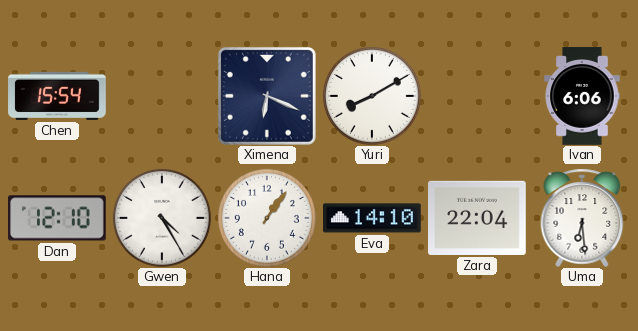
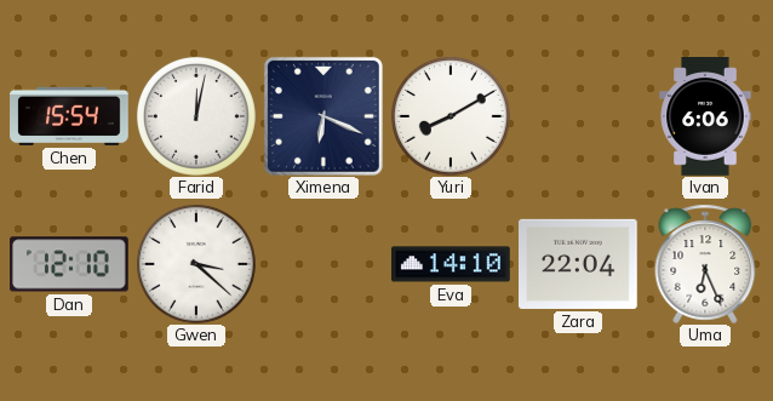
Farid: none -> 12:02
Gwen: 4:25 -> 3:22
Hana: 1:06 -> none
Uma: 6:29 -> 6:26
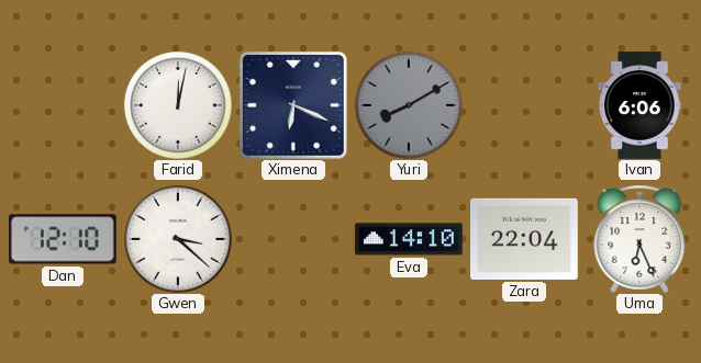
Chen: 15:54 -> none
Yuri dial: white -> grey
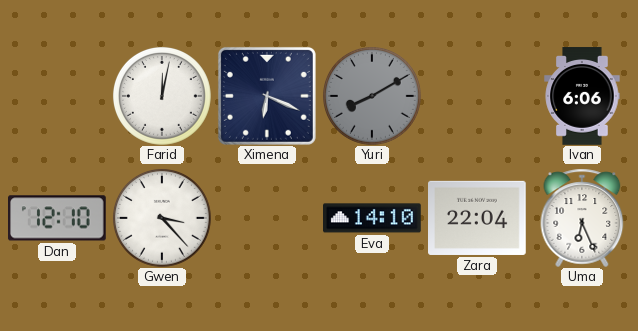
Gwen: 3:22 -> 3:23
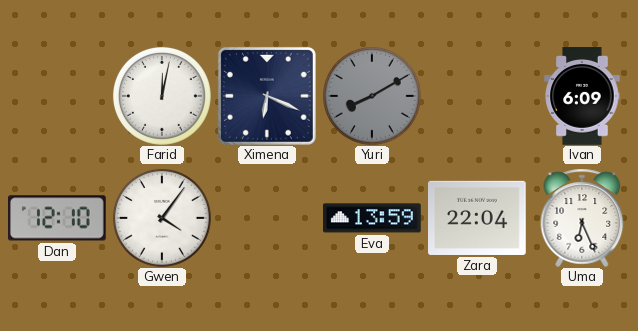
Ivan: 6:06 -> 6:09
Gwen: 3:23 -> 4:06
Eva: 14:10 -> 13:59
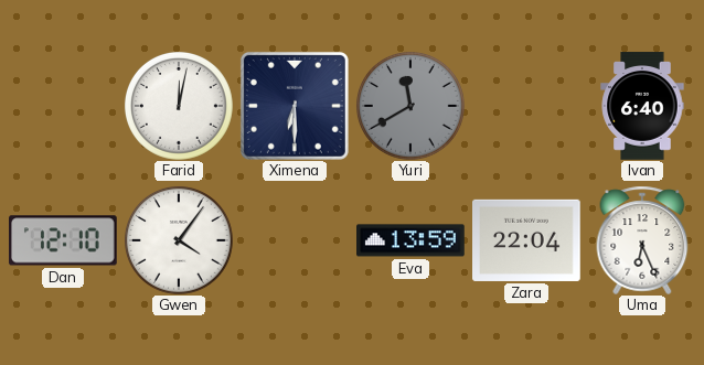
Ximena: 6:19 -> 6:30
Yuri: 8:10 -> 11:40
Ivan: 6:09 -> 6:40
